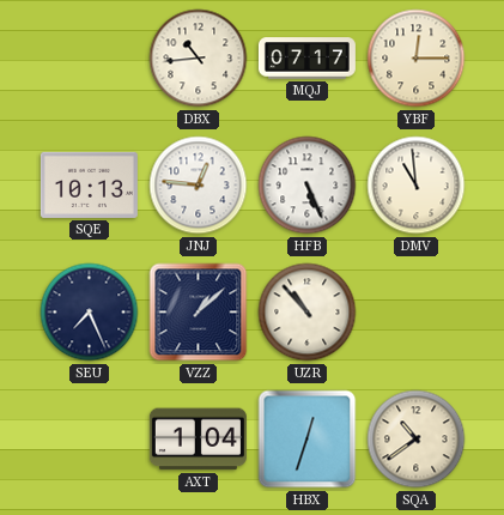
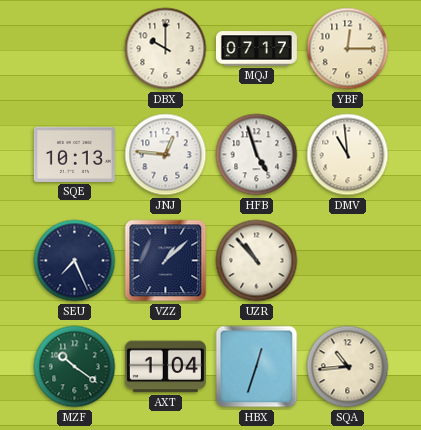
DBX: 10:44 -> 10:00
HFB: 5:26 -> 4:57
MZF: none -> 10:21
SQA: 10:39 -> 10:44
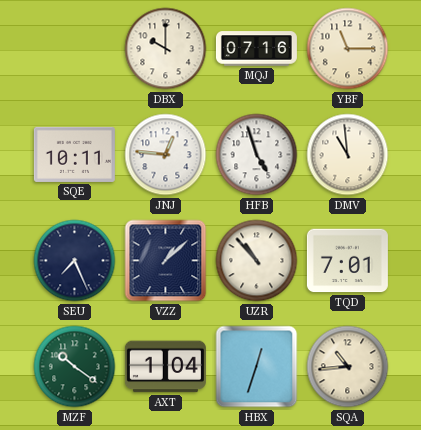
MQJ: 07:17 -> 07:16
YBF: 12:15 -> 11:15
SQE: 10:13 -> 10:11
TQD: none -> 7:01
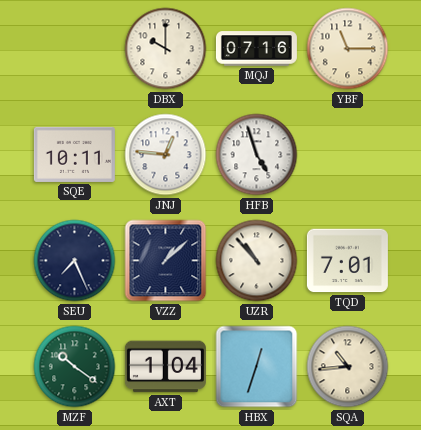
DMV: 10:59 -> none
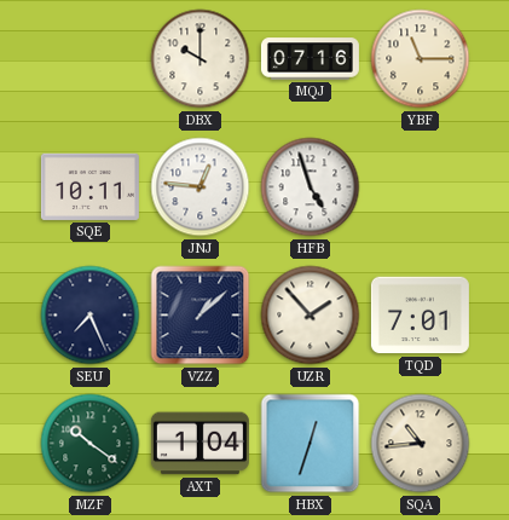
UZR: 10:53 -> 1:53
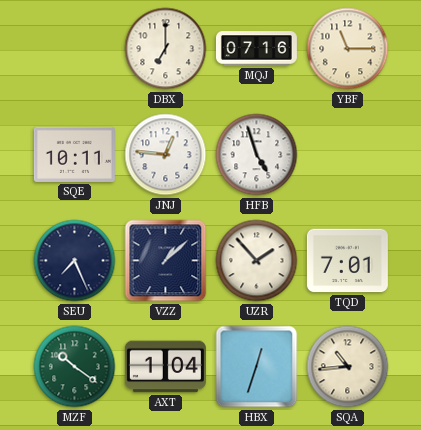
DBX: 10:00 -> 7:00
